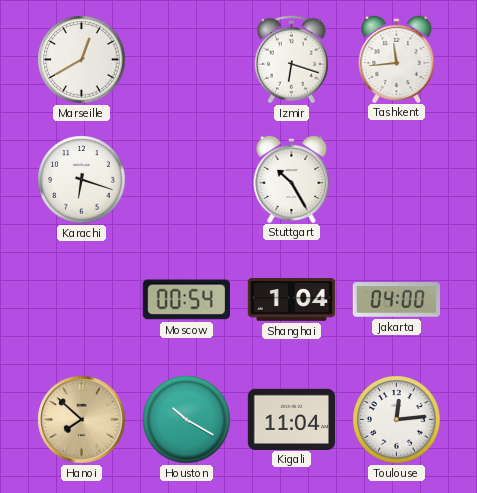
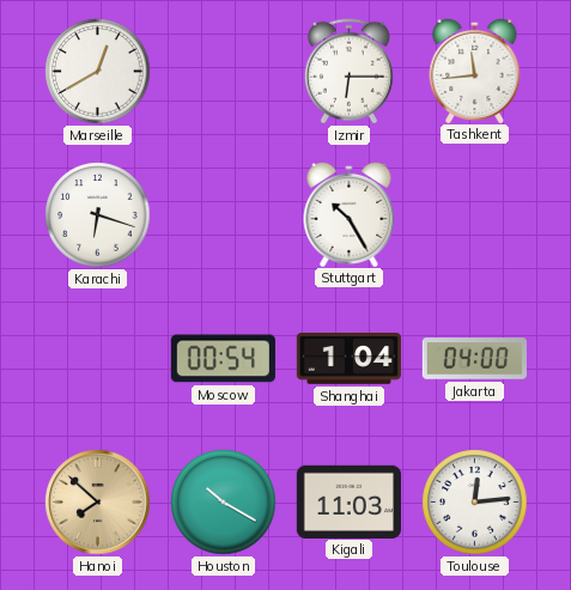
Izmir: 6:18 -> 6:15
Kigali: 11:04 -> 11:03
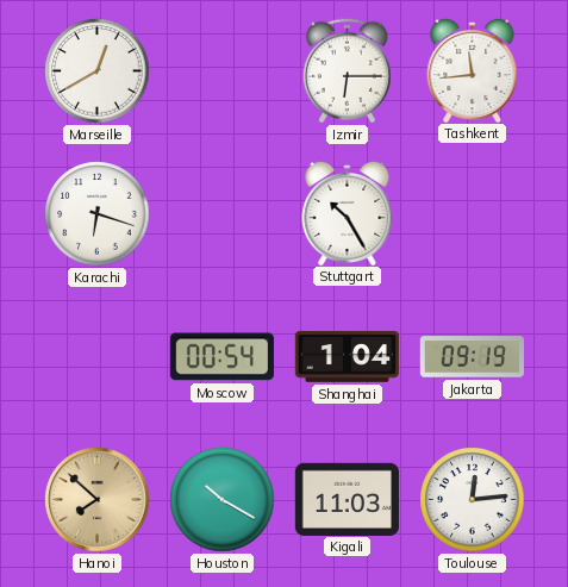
Jakarta: 04:00 -> 09:19
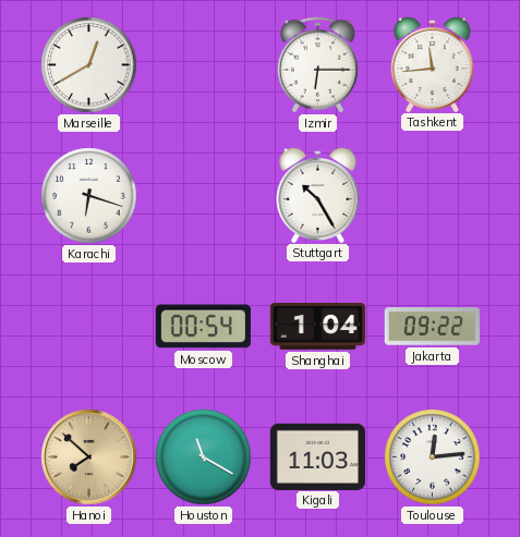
Jakarta: 09:19 -> 09:22
Houston: 10:20 -> 11:20
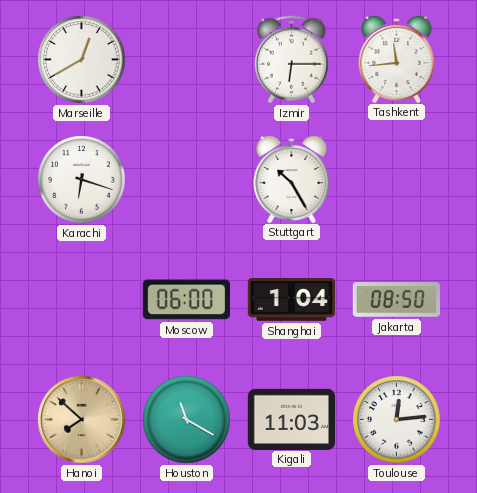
Moscow: 00:54 -> 06:00
Jakarta: 09:22 -> 08:50
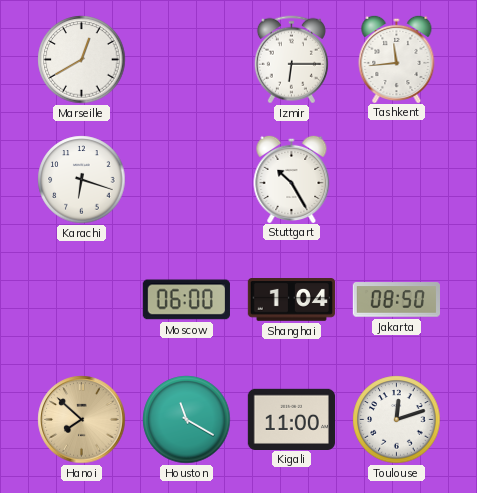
Kigali: 11:03 -> 11:00
Toulouse: 12:14 -> 12:12
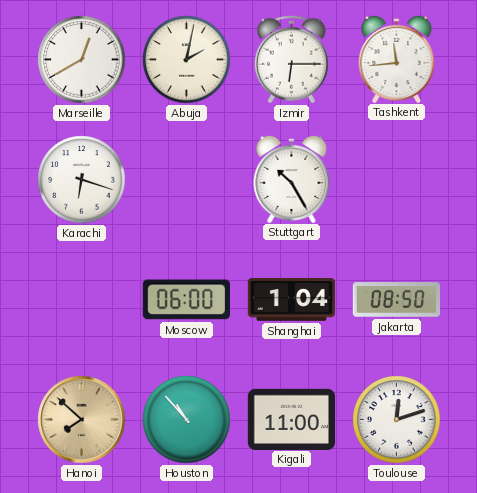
Abuja: none -> 2:02
Houston: 11:20 -> 10:53
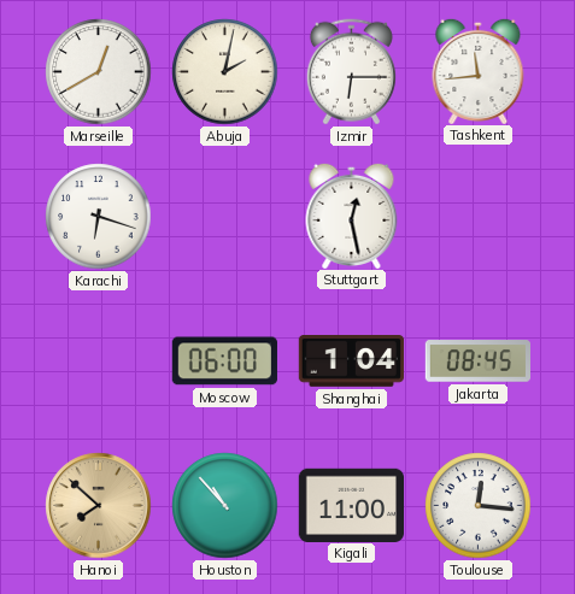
Stuttgart: 10:25 -> 12:28
Jakarta: 08:50 -> 08:45
Toulouse: 12:12 -> 12:16
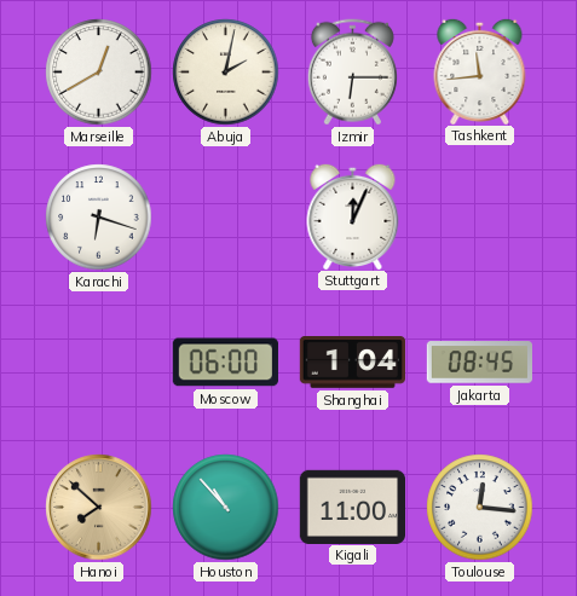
Stuttgart: 12:28 -> 12:04
